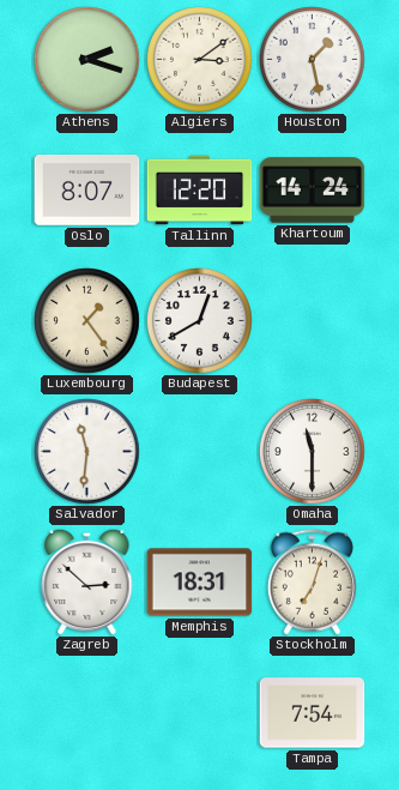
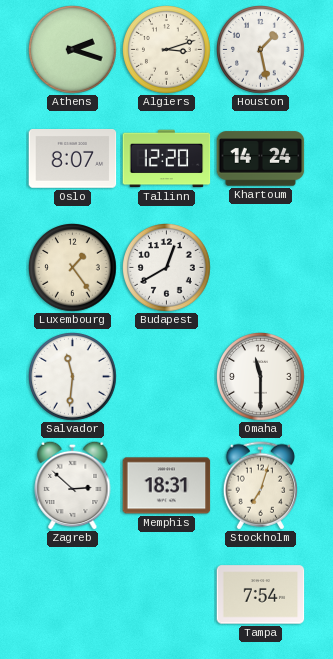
Algiers: 3:09 -> 3:12
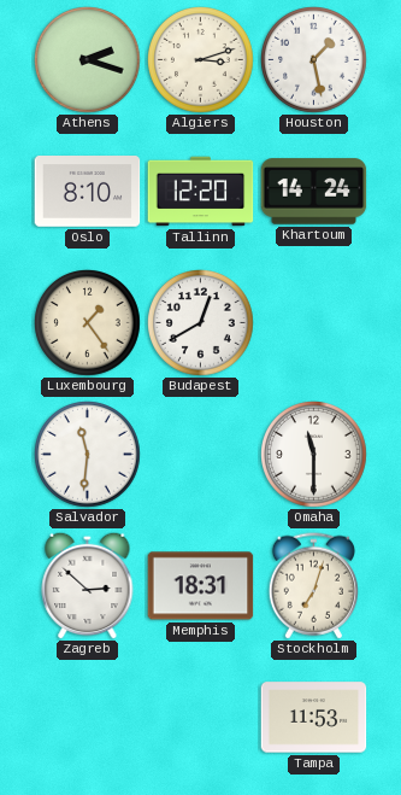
Oslo: 8:07 -> 8:10
Tampa: 7:54 -> 11:53
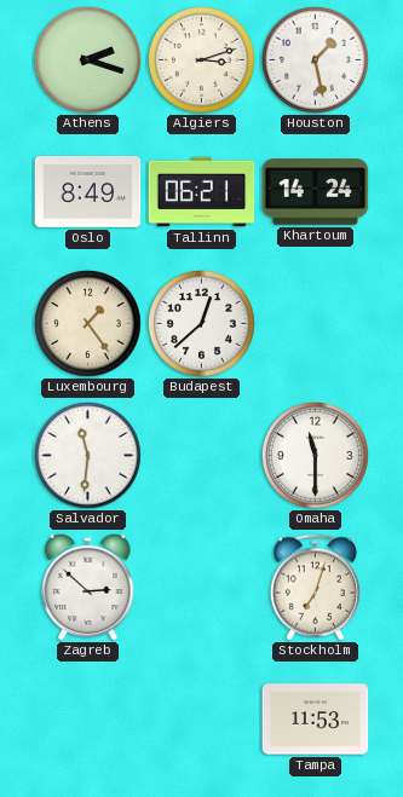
Oslo: 8:10 -> 8:49
Tallinn: 12:20 -> 06:21
Budapest: 12:40 -> 12:38
Memphis: 18:31 -> none
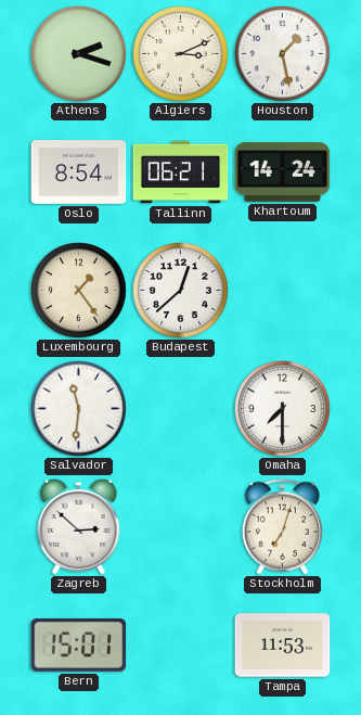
Algiers: 3:12 -> 3:11
Oslo: 8:49 -> 8:54
Omaha: 11:30 -> 7:30
Bern: none -> 15:01
